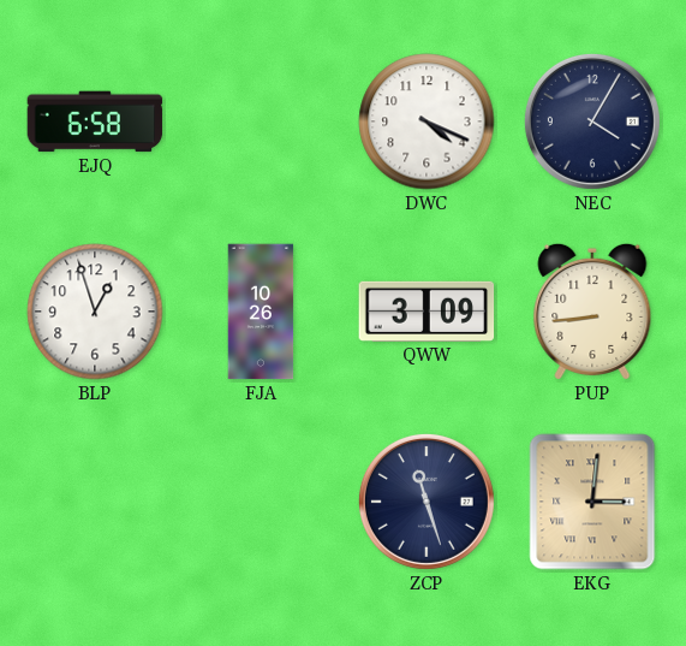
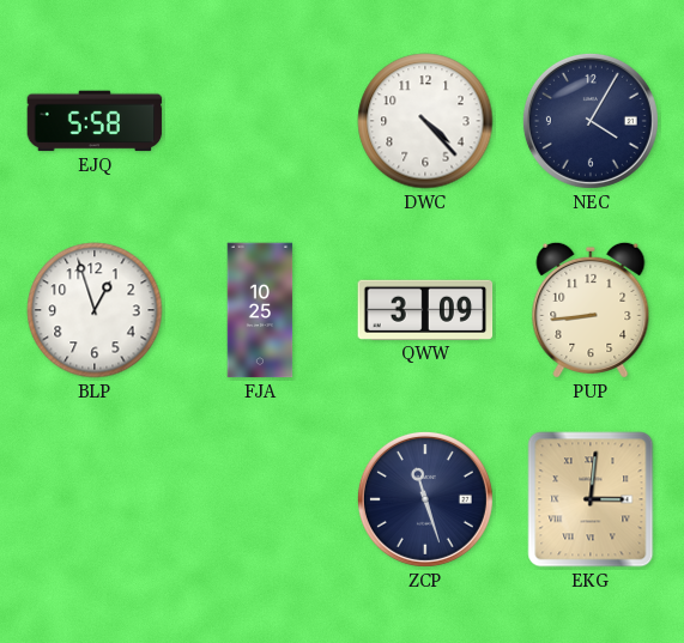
EJQ: 6:58 -> 5:58
DWC: 4:19 -> 4:23
FJA: 10:26 -> 10:25
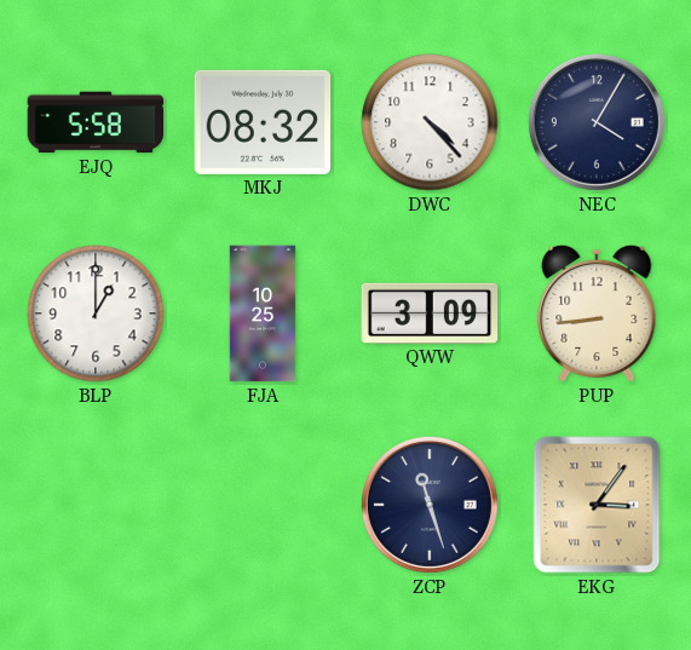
MKJ: none -> 08:32
BLP: 12:57 -> 1:00
EKG: 3:01 -> 3:06
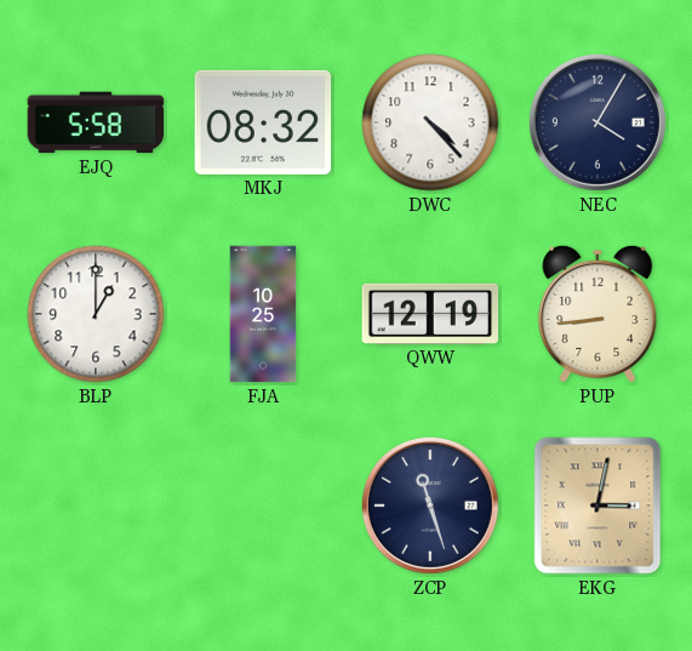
QWW: 3:09 -> 12:19
EKG: 3:06 -> 3:02
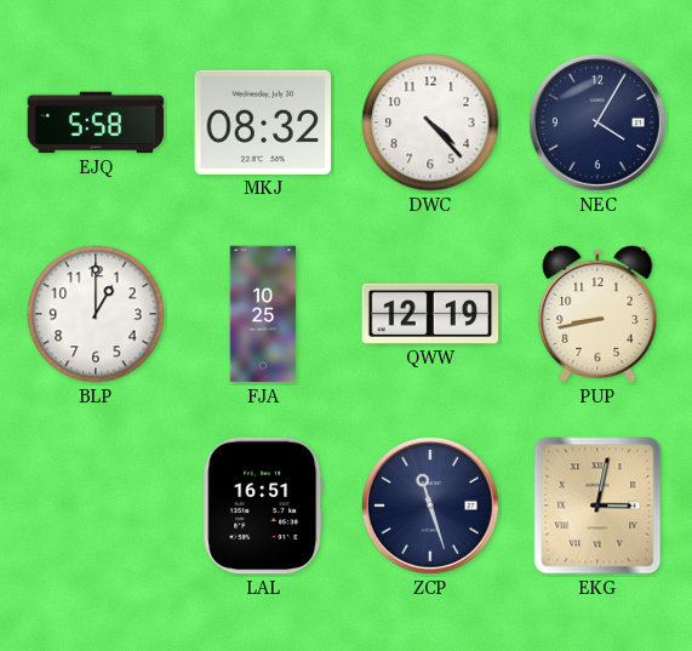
PUP: 8:44 -> 8:43
LAL: none -> 16:51
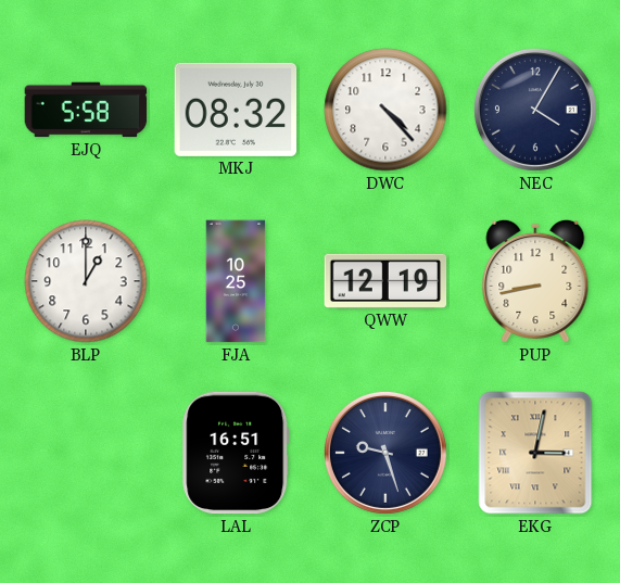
ZCP: 11:27 -> 9:27
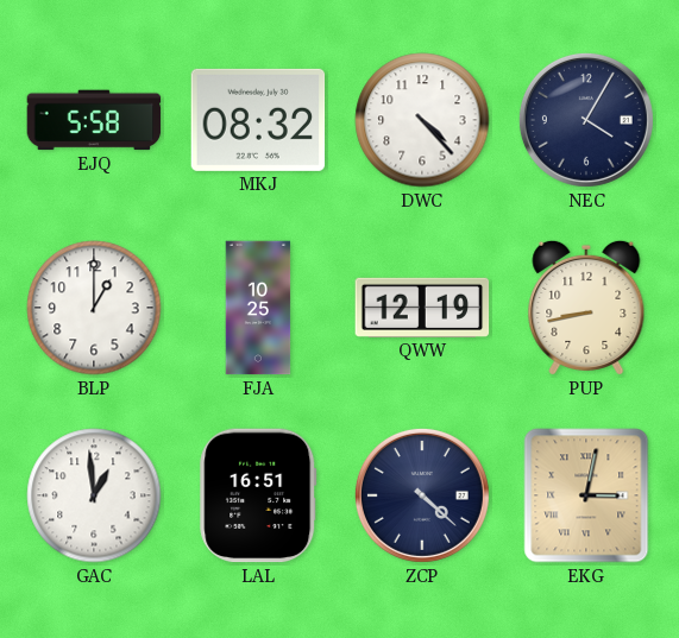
GAC: none -> 12:59
ZCP: 9:27 -> 4:22
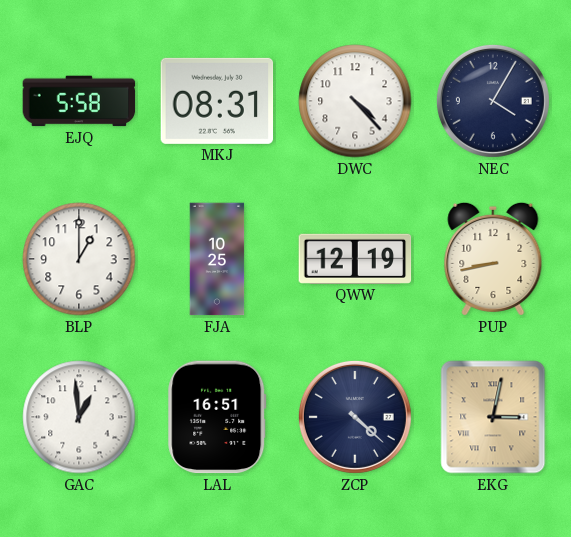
MKJ: 08:32 -> 08:31
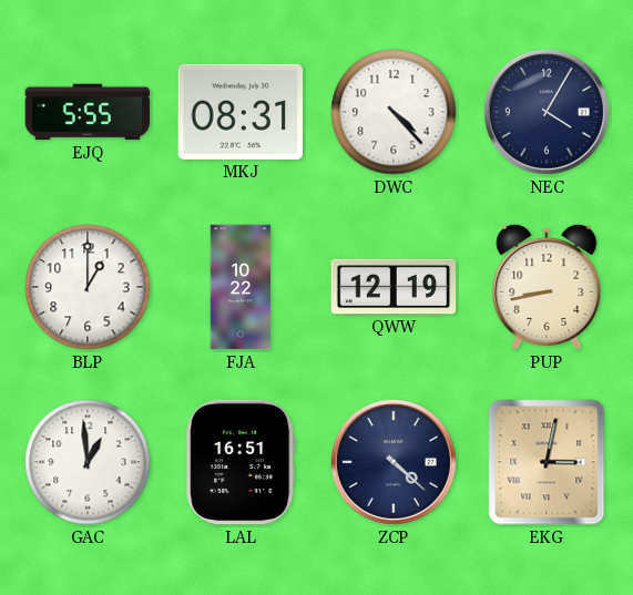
EJQ: 5:58 -> 5:55
FJA: 10:25 -> 10:22
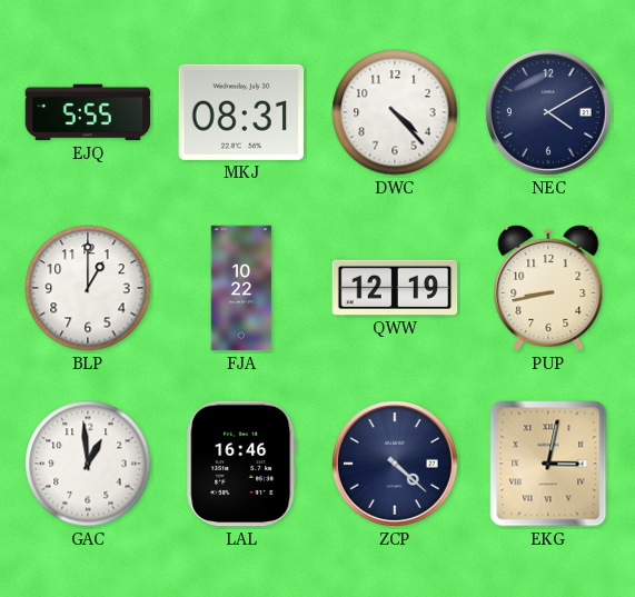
NEC: 4:05 -> 4:10
LAL: 16:51 -> 16:46
